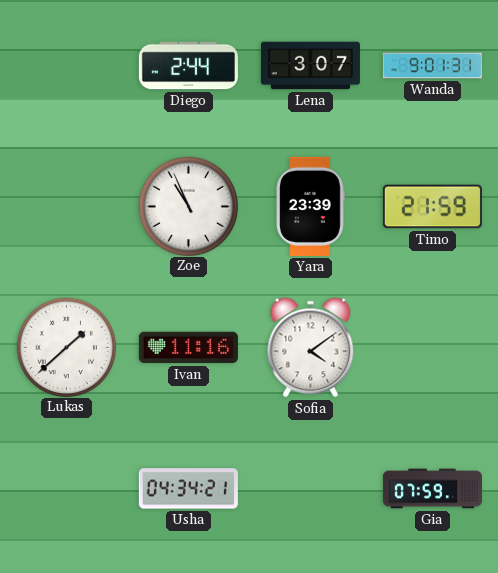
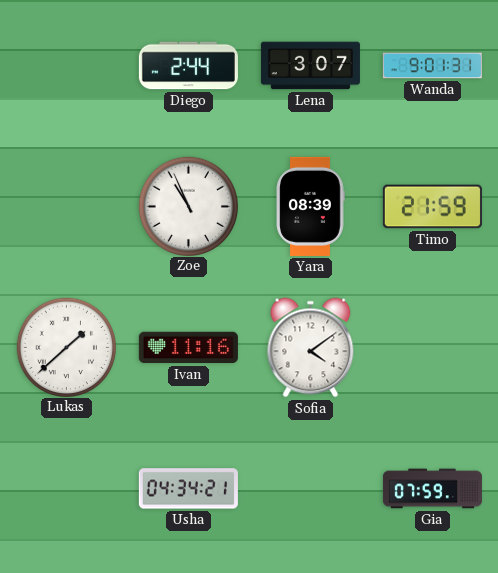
Yara: 23:39 -> 08:39
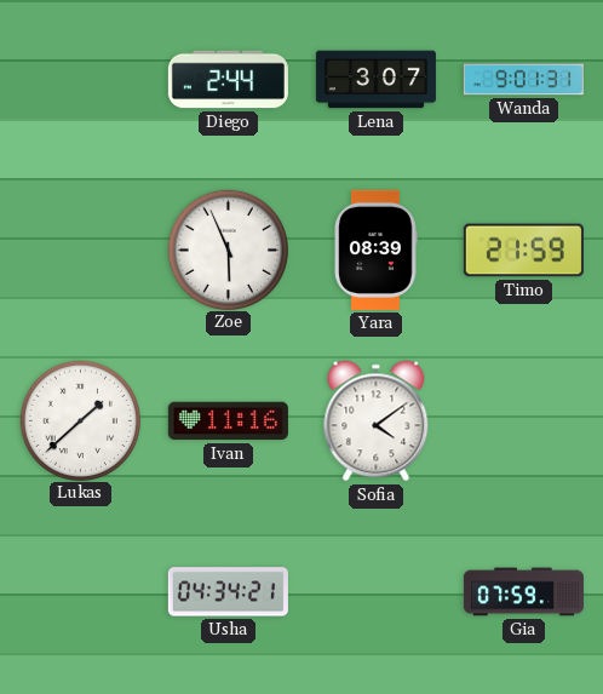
Zoe: 10:56 -> 5:56
